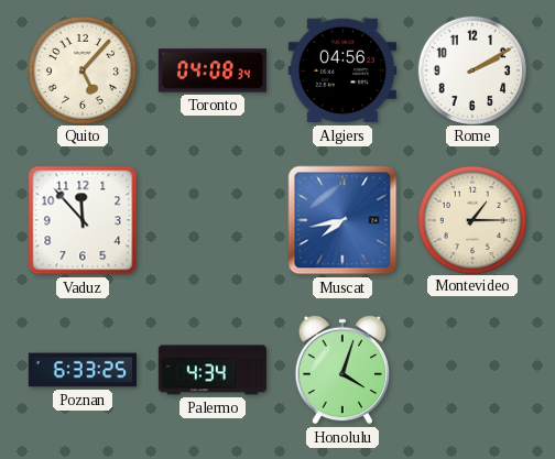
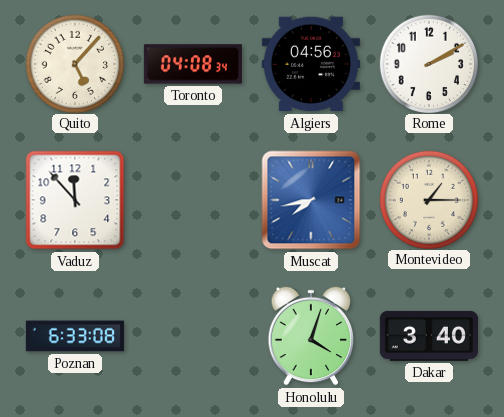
Poznan: 6:33:25 -> 6:33:08
Palermo: 4:34 -> none
Dakar: none -> 3:40
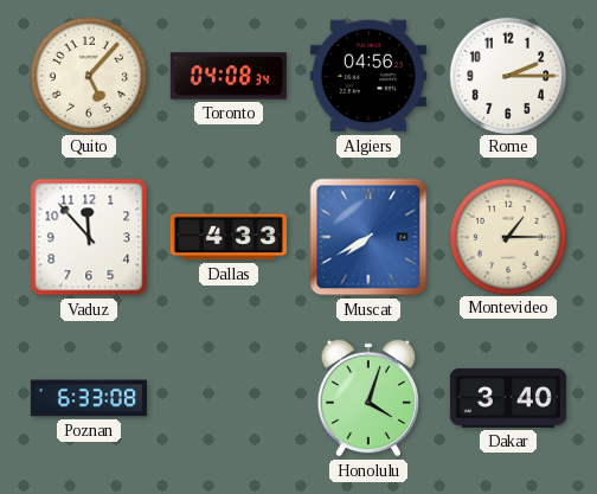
Rome: 2:10 -> 2:15
Dallas: none -> 4:33
Muscat: 7:43 -> 7:40
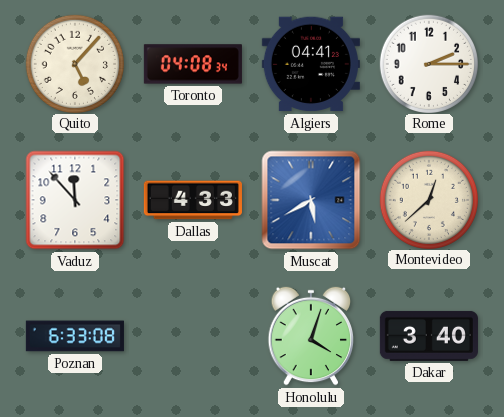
Algiers: 04:56 -> 04:41
Muscat: 7:40 -> 5:40
Montevideo: 1:15 -> 12:38
